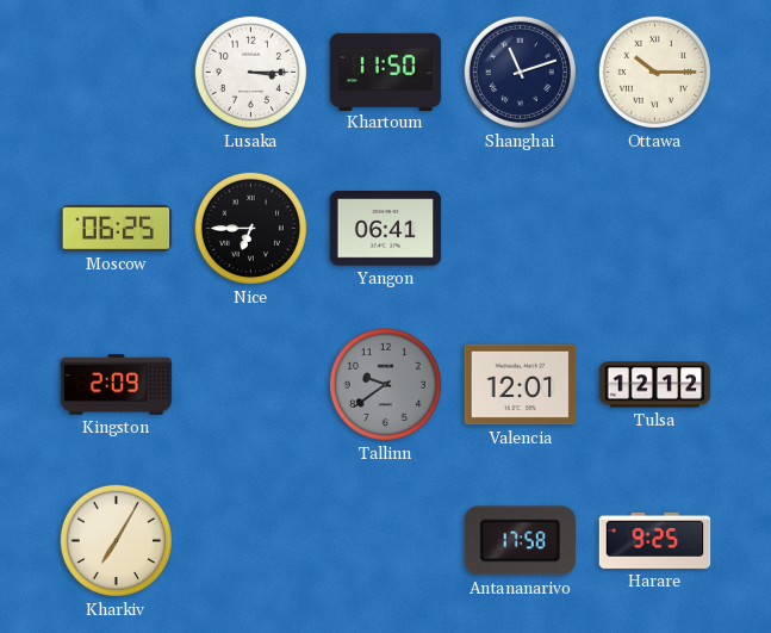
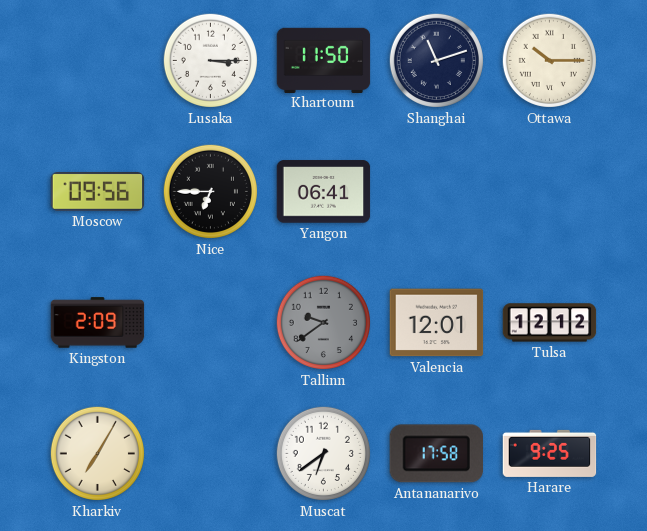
Moscow: 06:25 -> 09:56
Muscat: none -> 6:39
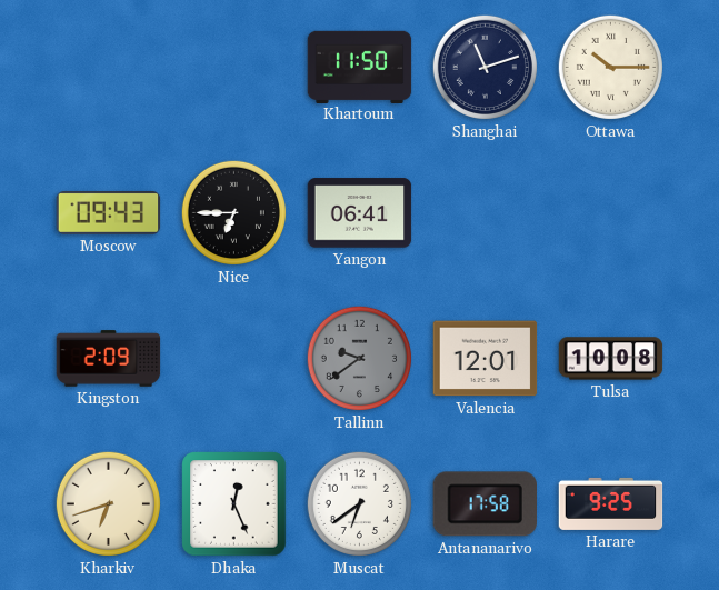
Lusaka: 3:15 -> none
Moscow: 09:56 -> 09:43
Tulsa: 12:12 -> 10:08
Kharkiv: 7:05 -> 6:42
Dhaka: none -> 12:26
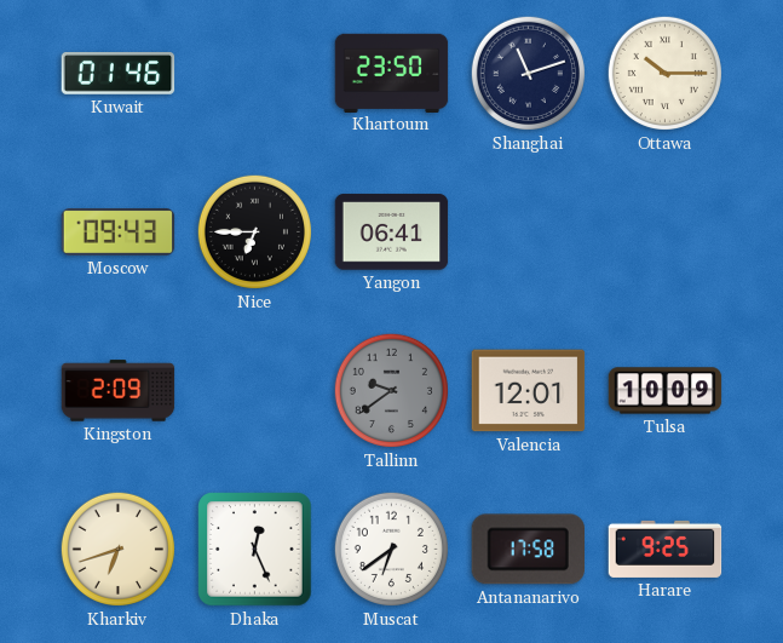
Kuwait: none -> 01:46
Khartoum: 11:50 -> 23:50
Tulsa: 10:08 -> 10:09
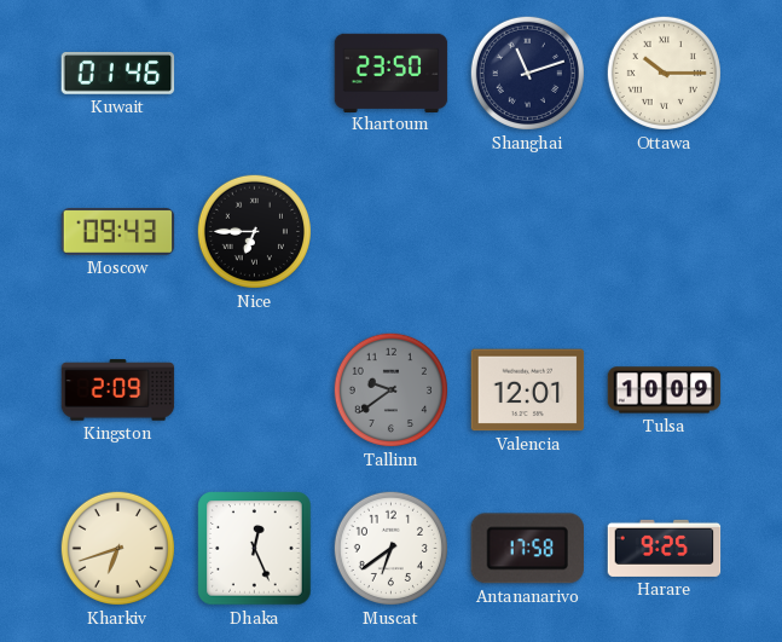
Yangon: 06:41 -> none
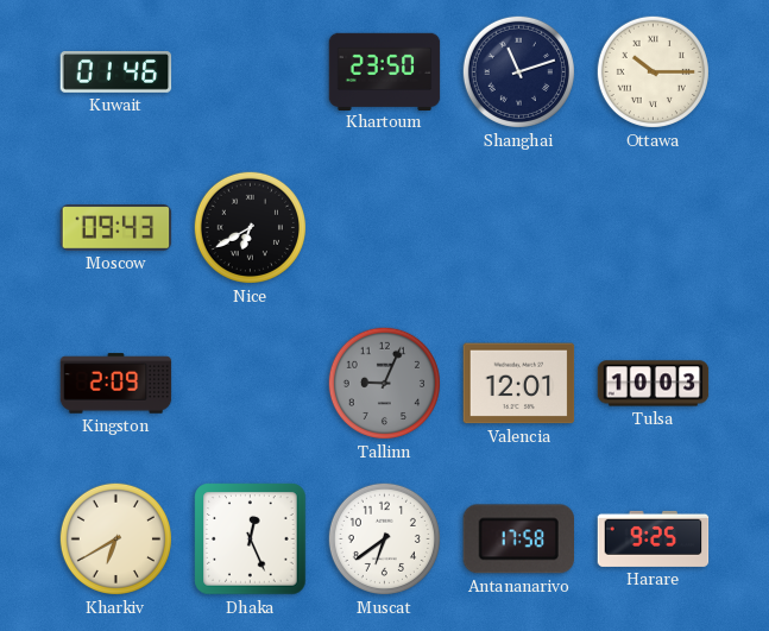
Nice: 6:45 -> 6:40
Tallinn: 9:39 -> 9:04
Tulsa: 10:09 -> 10:03
Kharkiv: 6:42 -> 6:40
